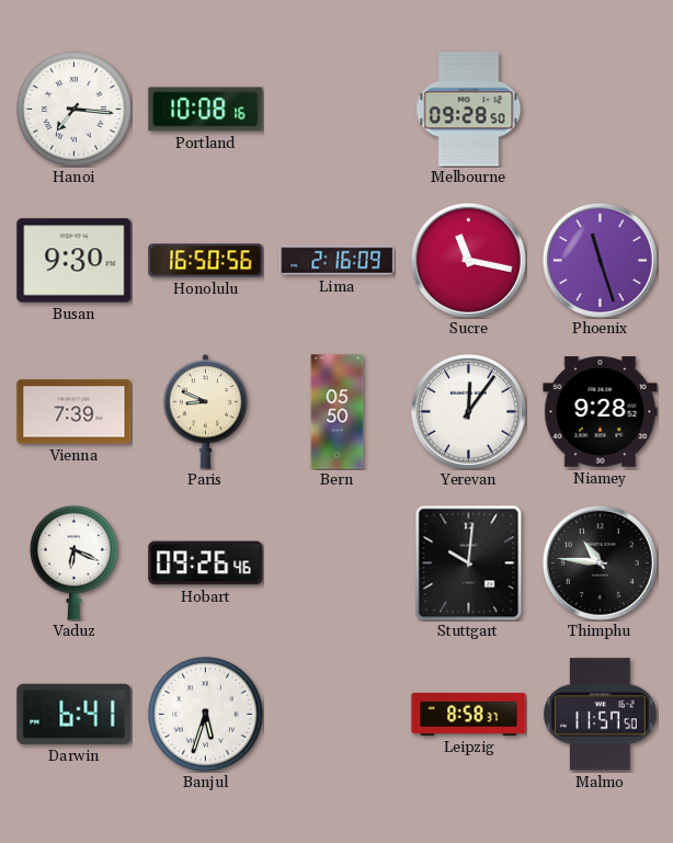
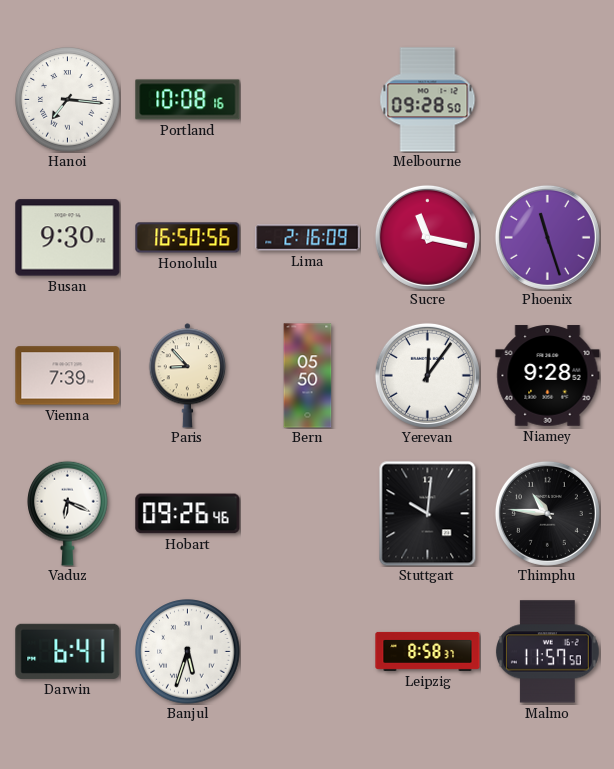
Paris: 8:49 -> 8:53
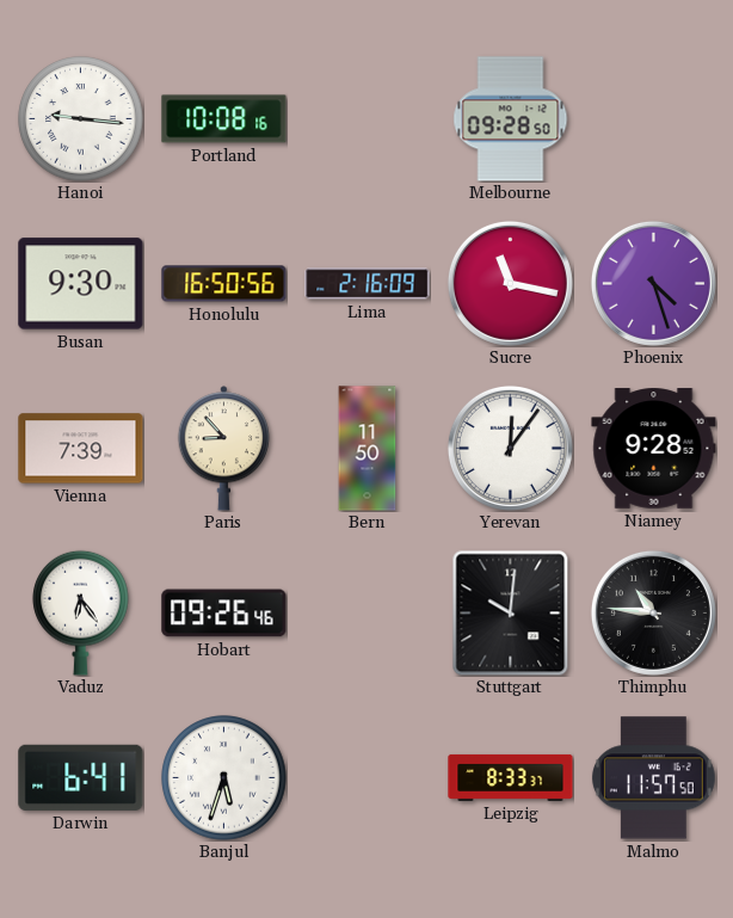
Hanoi: 7:16 -> 9:16
Phoenix: 11:27 -> 4:27
Bern: 05:50 -> 11:50
Vaduz: 6:19 -> 6:24
Leipzig: 8:58 -> 8:33
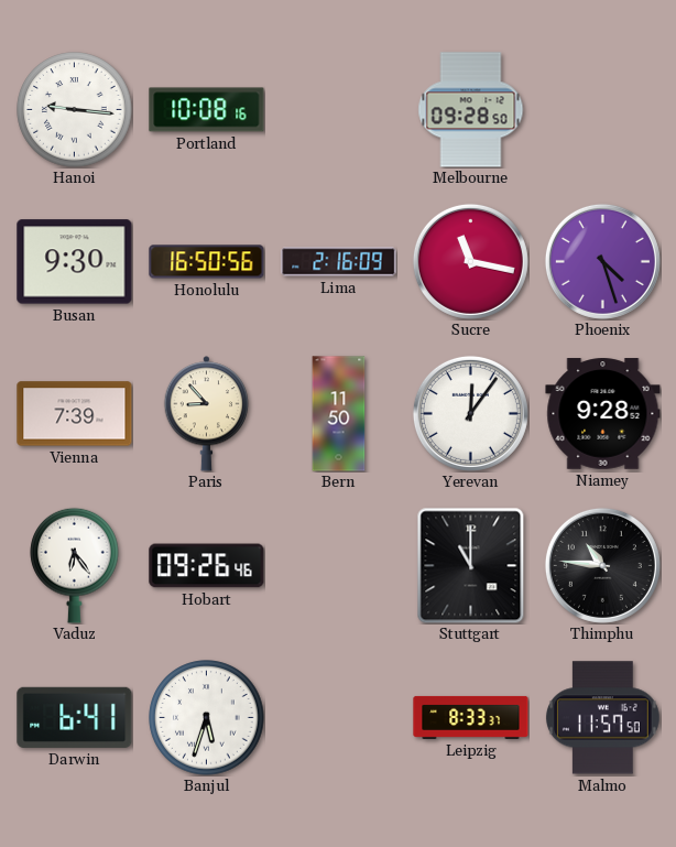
Stuttgart: 10:01 -> 11:00
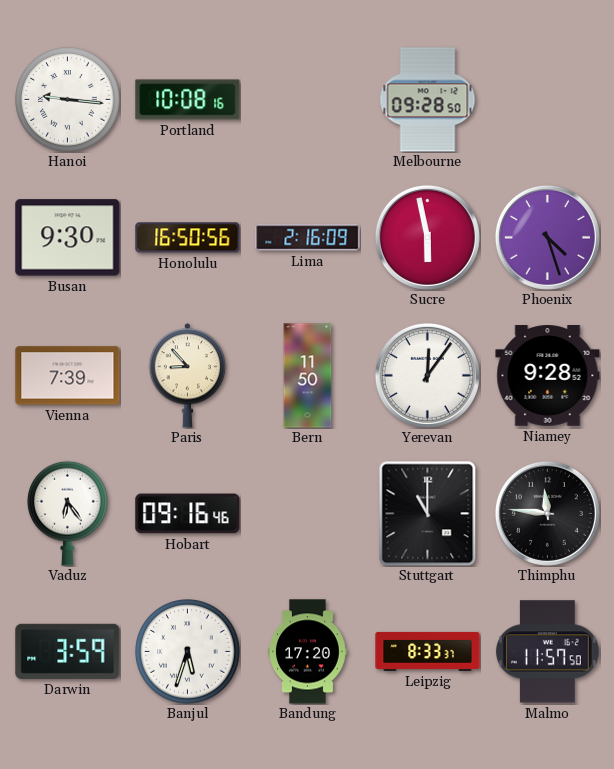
Sucre: 11:17 -> 5:58
Hobart: 09:26 -> 09:16
Thimphu: 10:46 -> 11:46
Darwin: 6:41 -> 3:59
Bandung: none -> 17:20
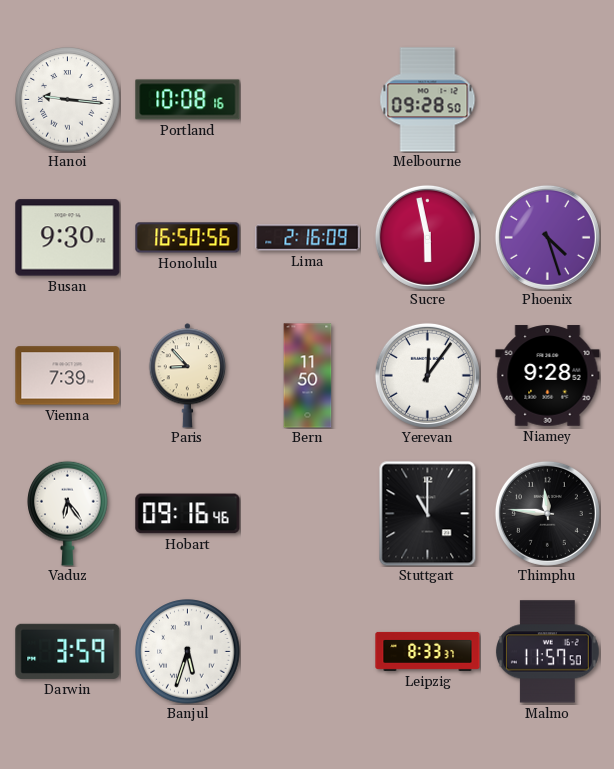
Bandung: 17:20 -> none
